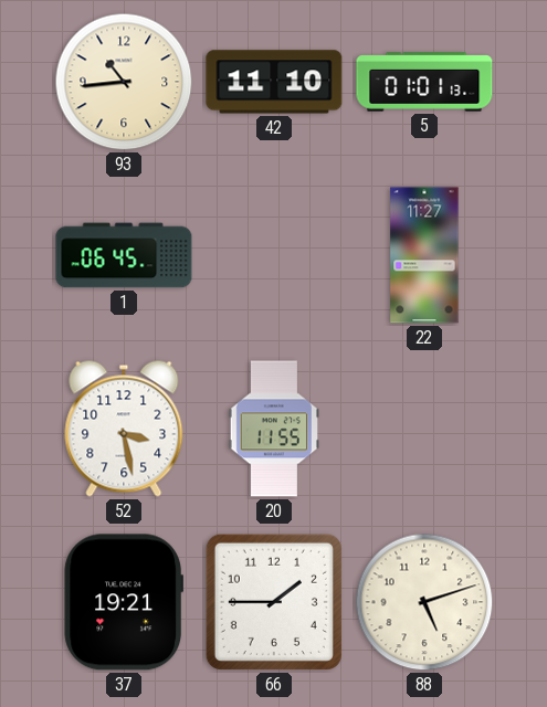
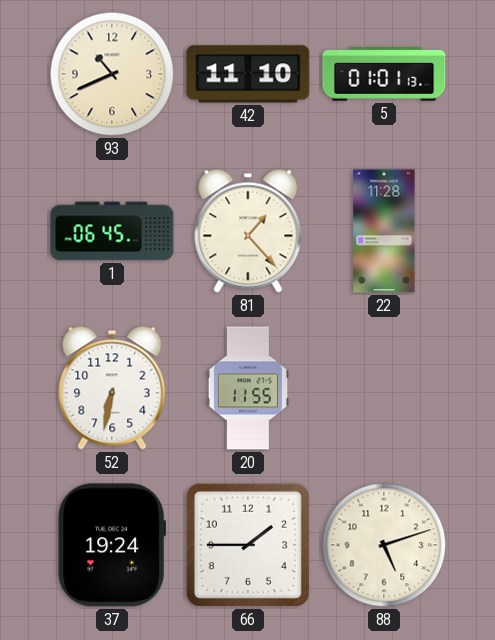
93: 10:44 -> 10:41
81: none -> 1:23
22: 11:27 -> 11:28
52: 3:28 -> 6:32
37: 19:21 -> 19:24
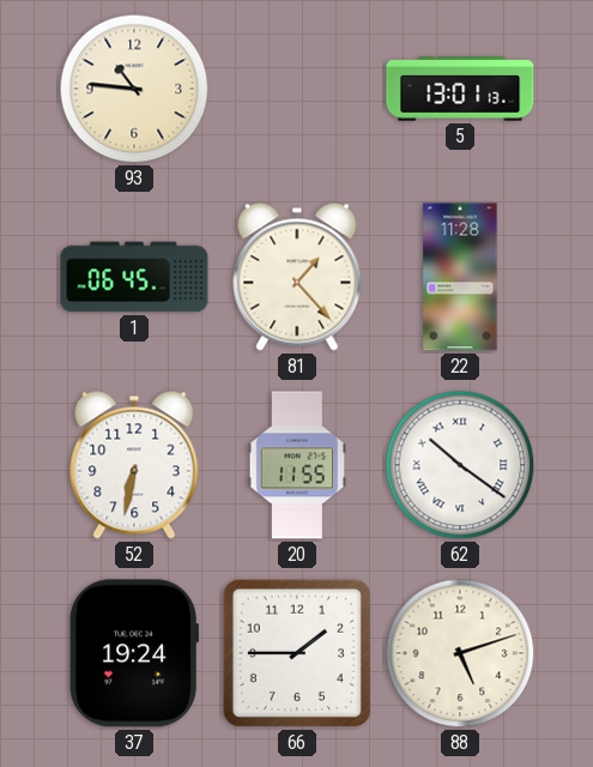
93: 10:41 -> 10:46
42: 11:10 -> none
5: 01:01 -> 13:01
62: none -> 10:21
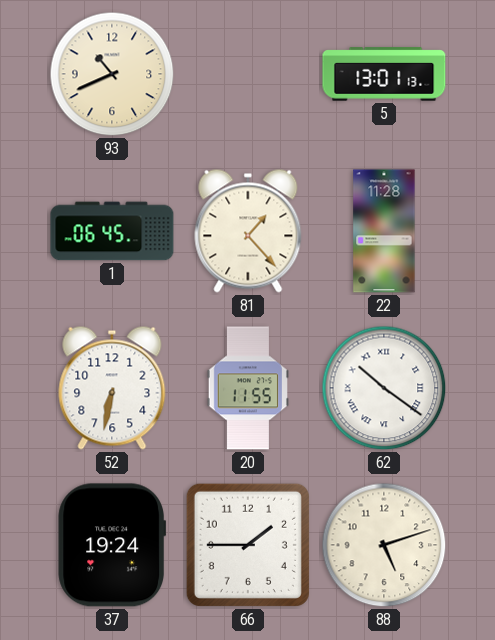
93: 10:46 -> 10:41
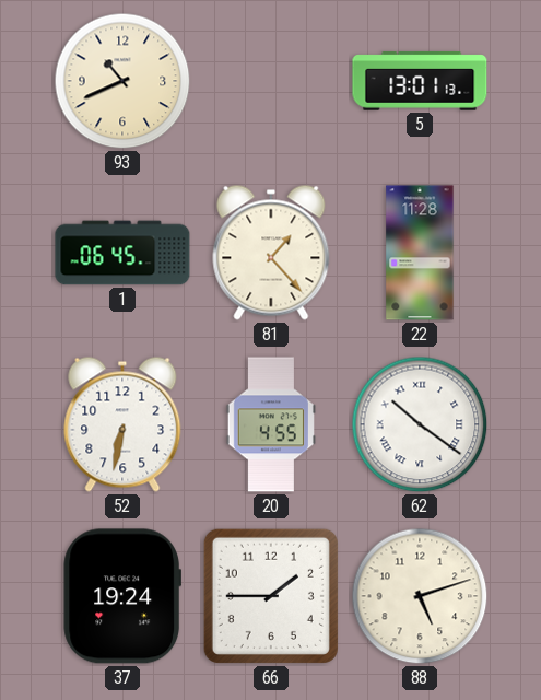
20: 11:55 -> 4:55
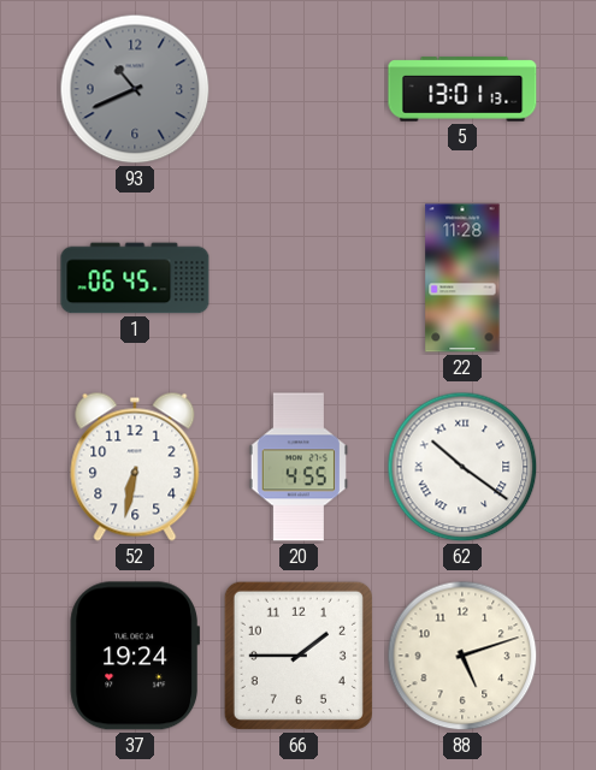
93 dial: cream -> grey
81: 1:23 -> none
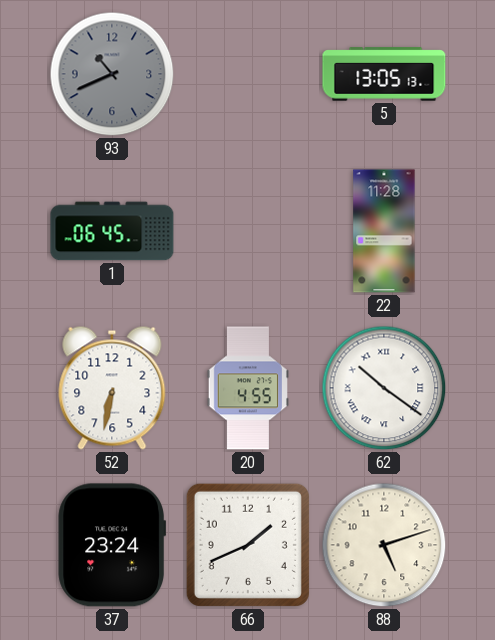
5: 13:01 -> 13:05
37: 19:24 -> 23:24
66: 1:45 -> 1:41
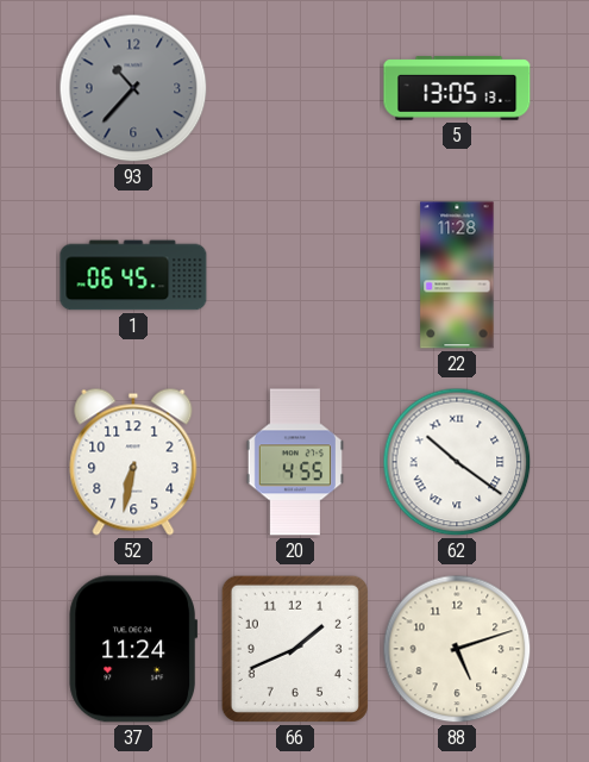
93: 10:41 -> 10:37
37: 23:24 -> 11:24
